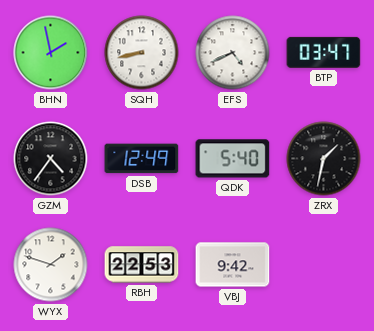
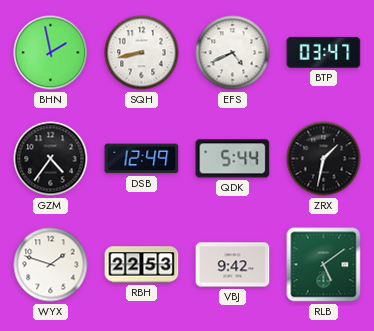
QDK: 5:40 -> 5:44
RLB: none -> 5:09
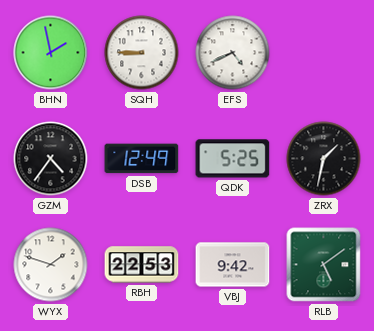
SQH: 8:43 -> 8:45
BTP: 03:47 -> none
QDK: 5:44 -> 5:25
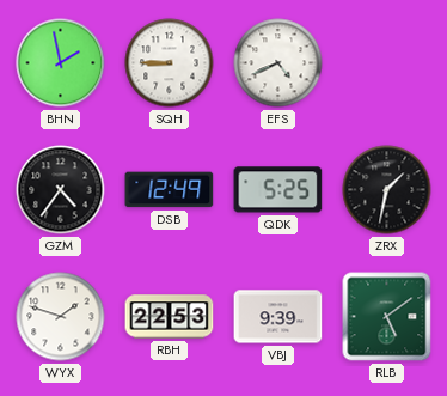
VBJ: 9:42 -> 9:39
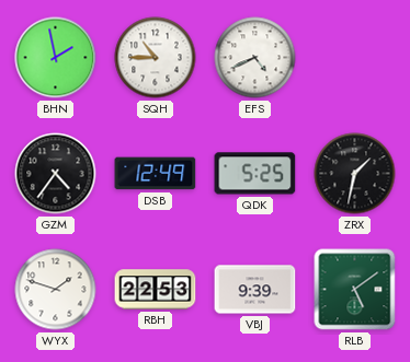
SQH: 8:45 -> 10:45
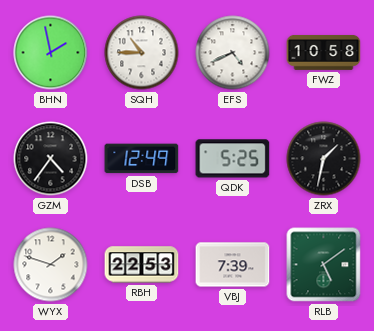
FWZ: none -> 10:58
VBJ: 9:39 -> 7:39
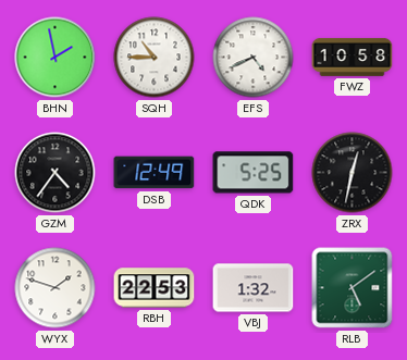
ZRX: 1:32 -> 12:32
VBJ: 7:39 -> 1:32
